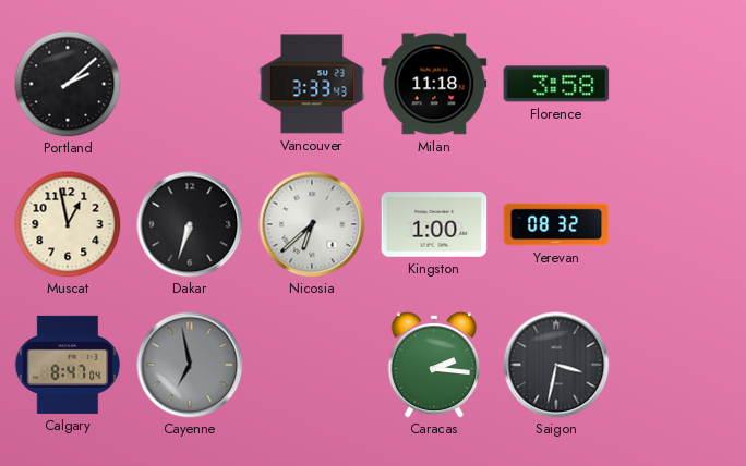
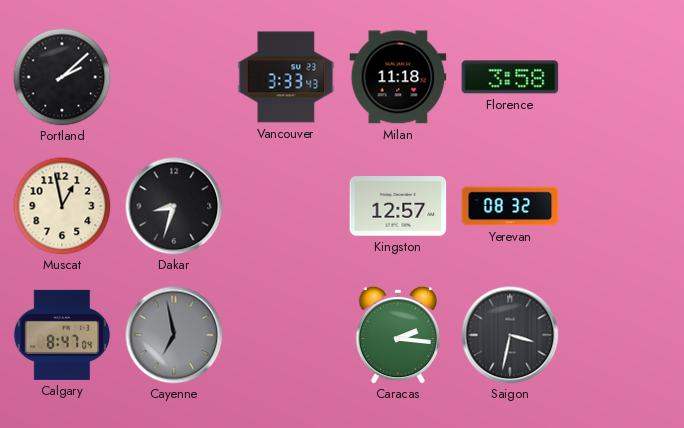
Dakar: 6:33 -> 8:33
Nicosia: 6:38 -> none
Kingston: 1:00 -> 12:57
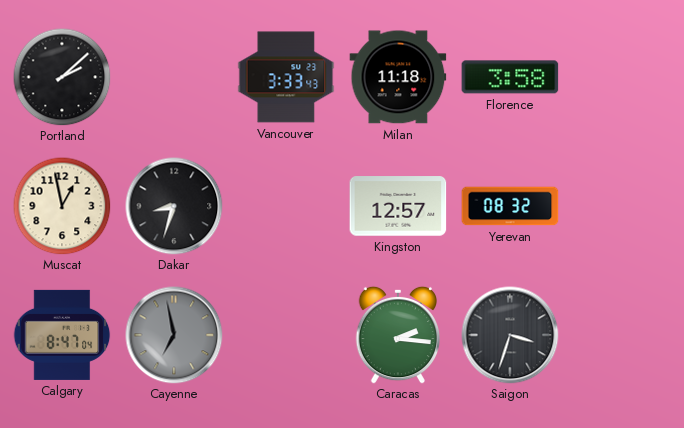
Saigon: 3:32 -> 3:33
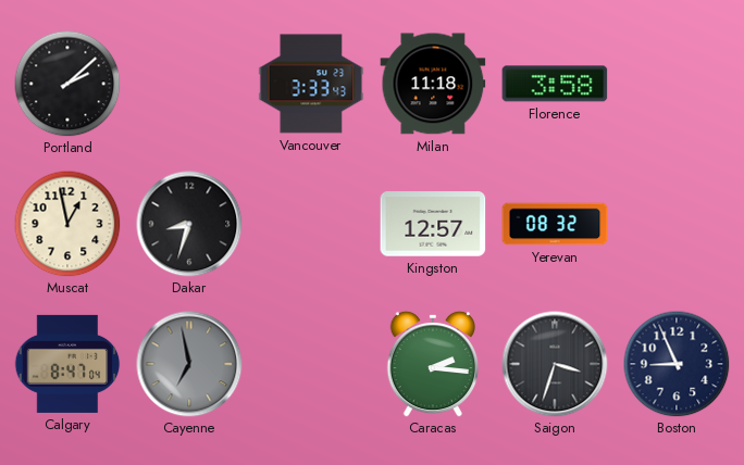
Boston: none -> 8:56
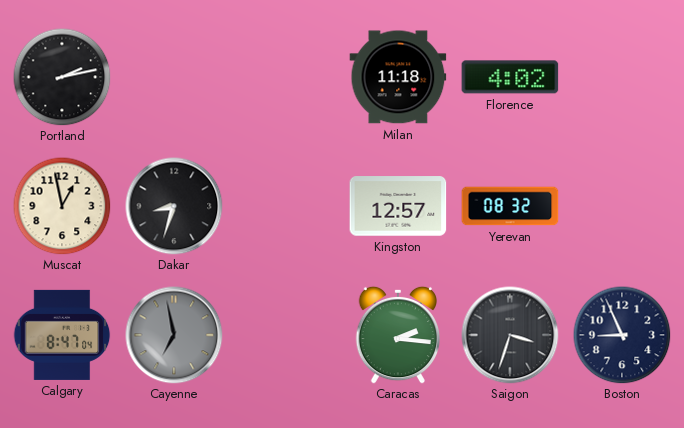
Portland: 2:08 -> 2:13
Vancouver: 3:33 -> none
Florence: 3:58 -> 4:02
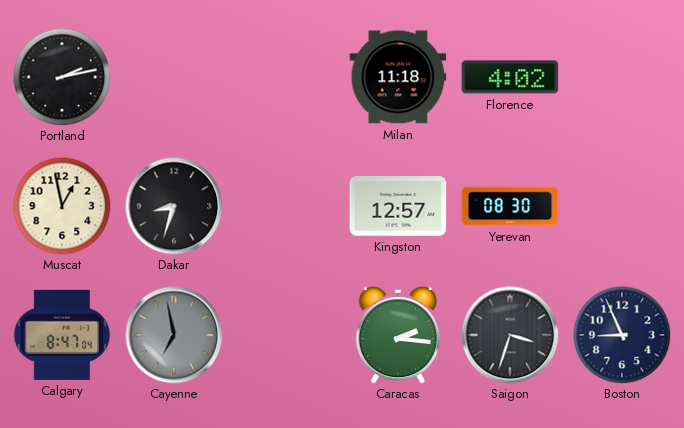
Yerevan: 08:32 -> 08:30
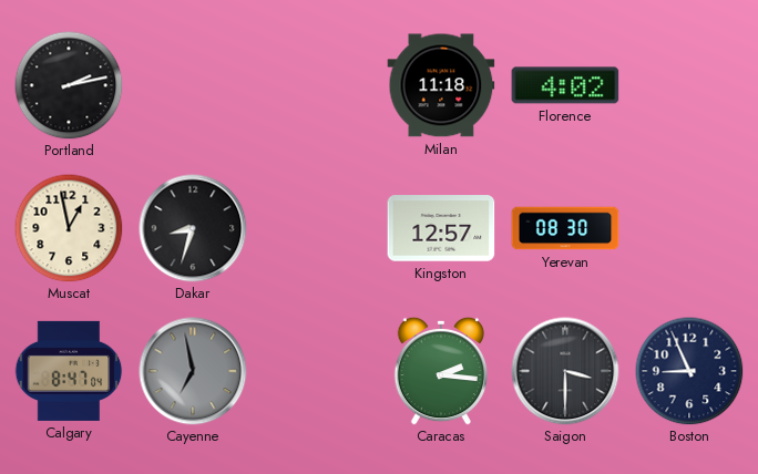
Saigon: 3:33 -> 3:30
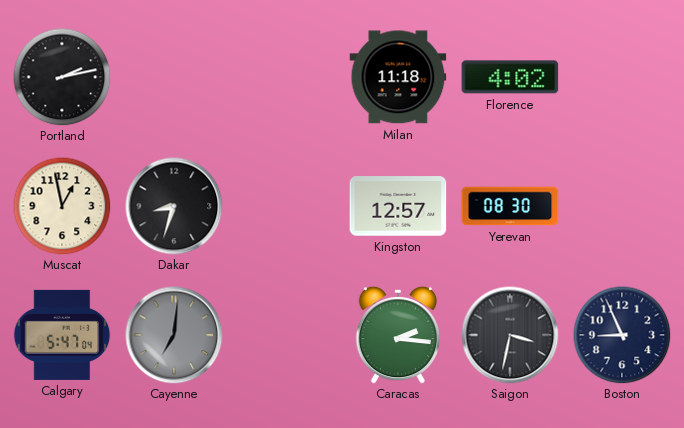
Calgary: 8:47 -> 5:47
Cayenne: 6:58 -> 7:01
Saigon: 3:30 -> 3:32
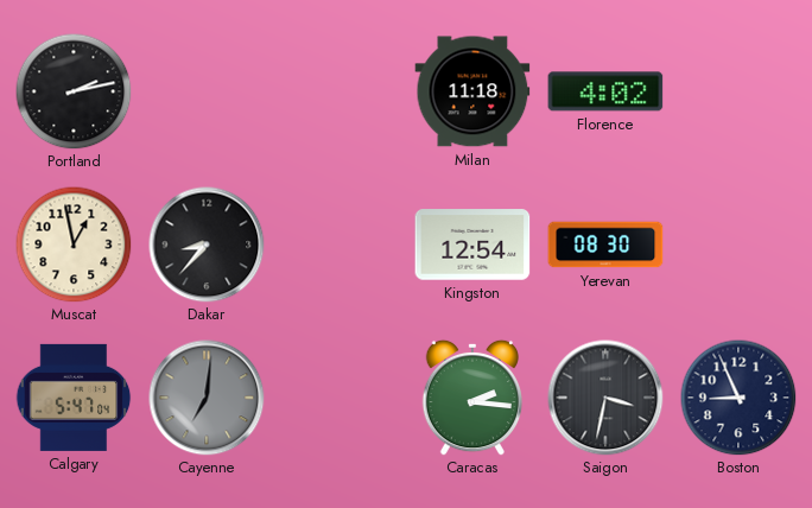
Dakar: 8:33 -> 8:37
Kingston: 12:57 -> 12:54
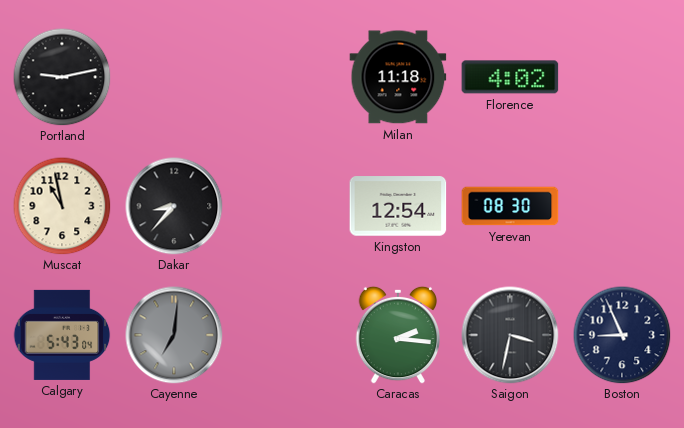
Portland: 2:13 -> 9:13
Muscat: 12:58 -> 10:58
Calgary: 5:47 -> 5:43
